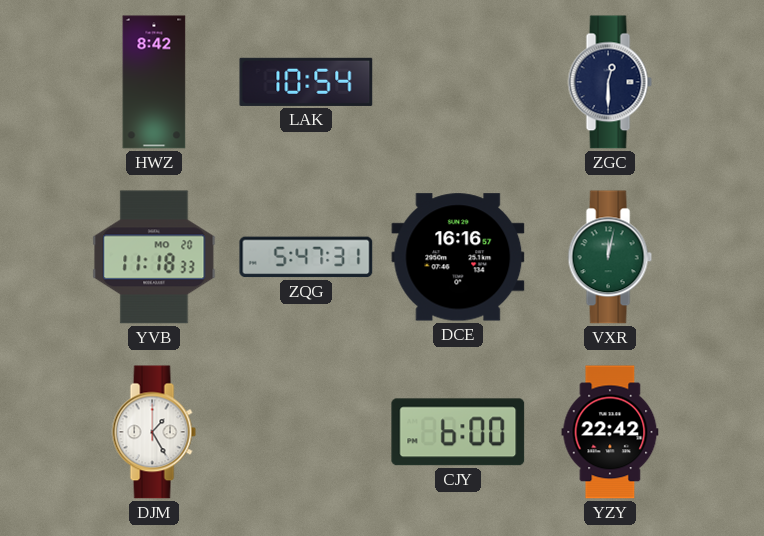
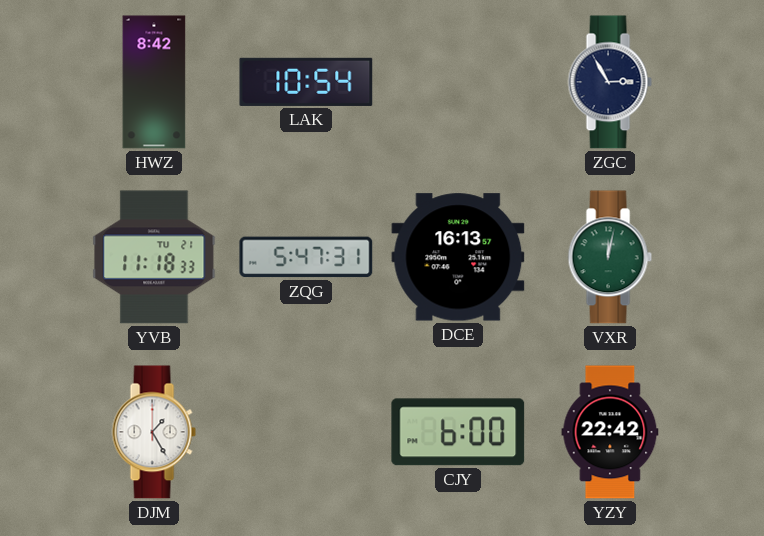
ZGC: 12:30 -> 2:55
YVB date: MO 20 -> TU 21
DCE: 16:16 -> 16:13
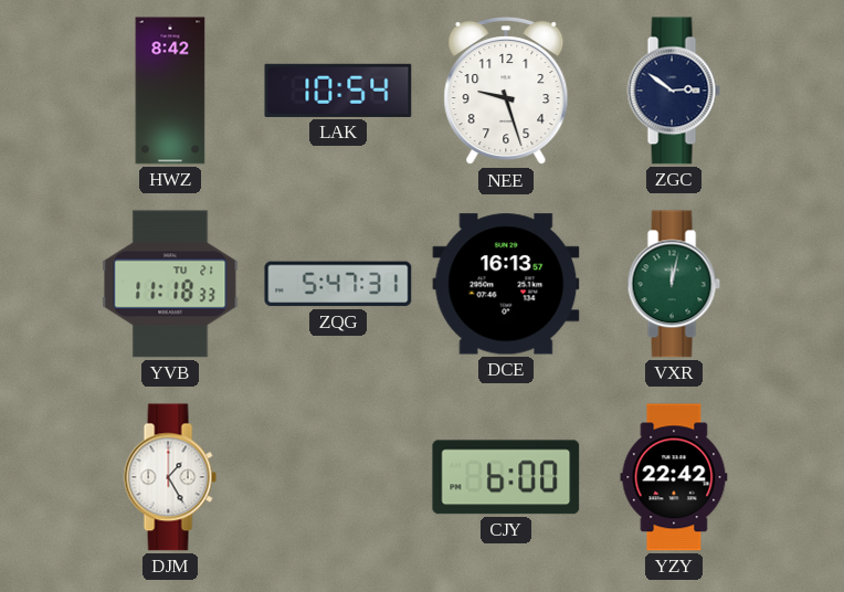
NEE: none -> 9:27
ZGC: 2:55 -> 2:51
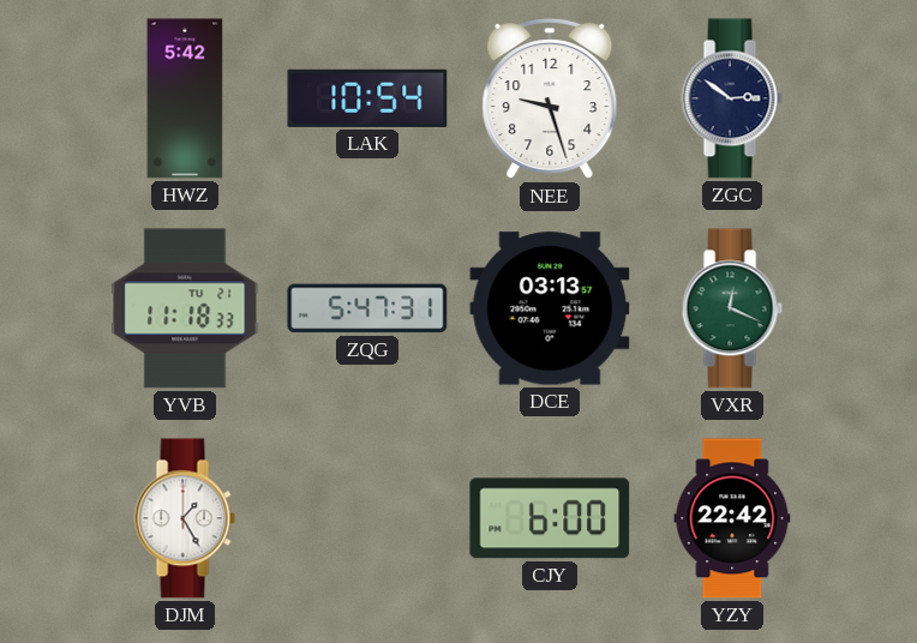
HWZ: 8:42 -> 5:42
DCE: 16:13 -> 03:13
VXR: 12:02 -> 12:19
